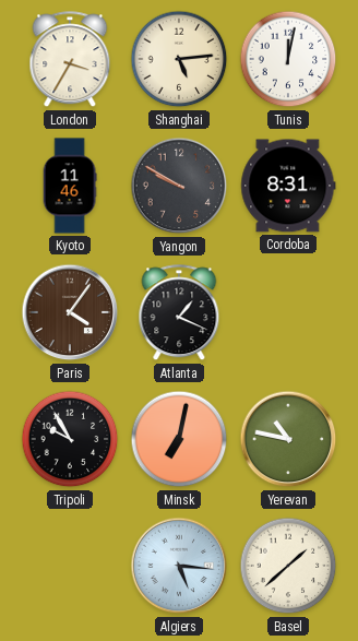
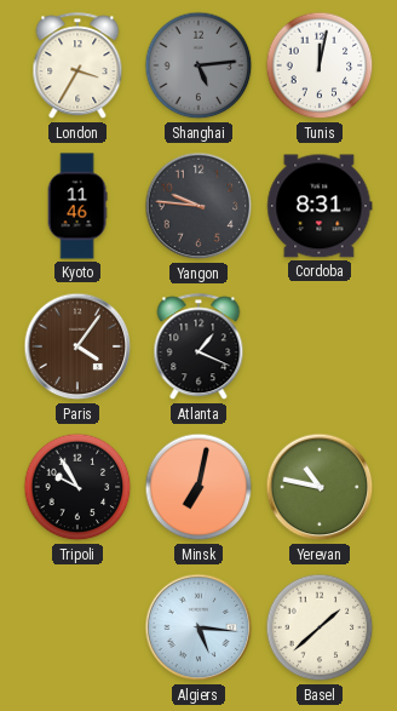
Shanghai dial: cream -> grey
Yangon: 9:50 -> 9:46
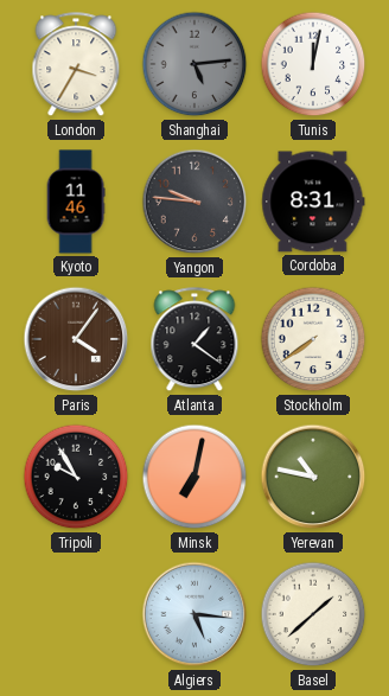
Atlanta: 1:19 -> 1:21
Stockholm: none -> 7:39
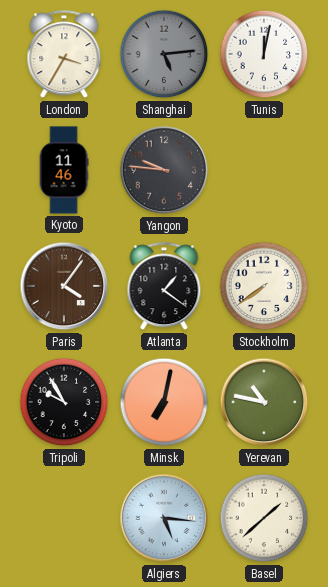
Cordoba: 8:31 -> none
